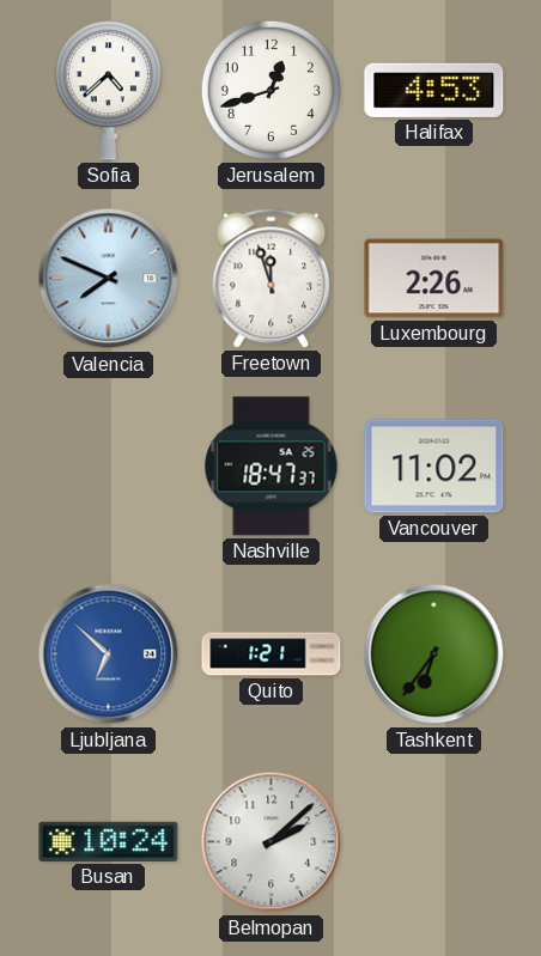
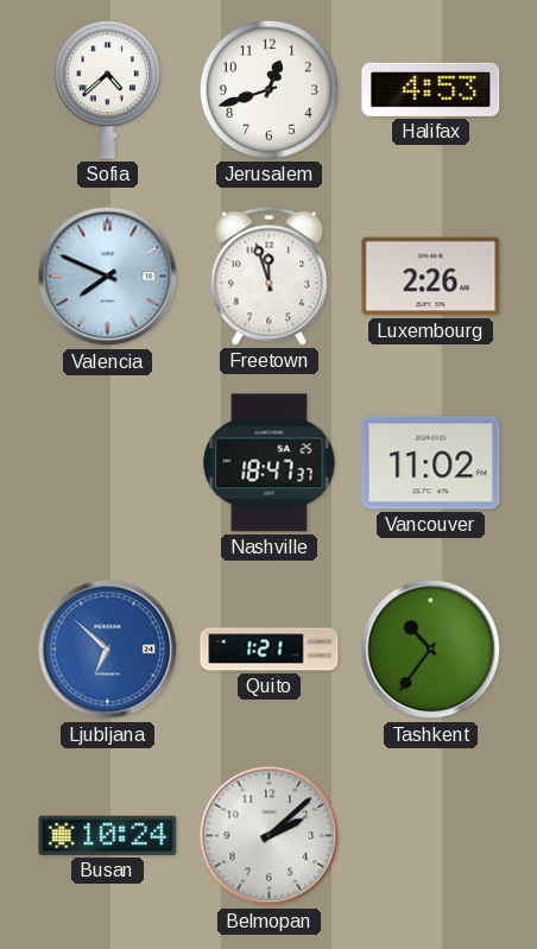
Tashkent: 6:36 -> 10:36
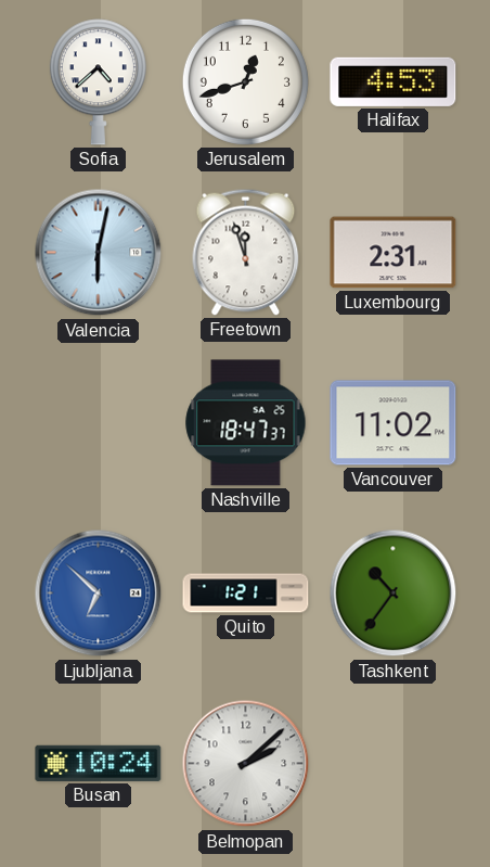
Valencia: 7:49 -> 6:02
Luxembourg: 2:26 -> 2:31
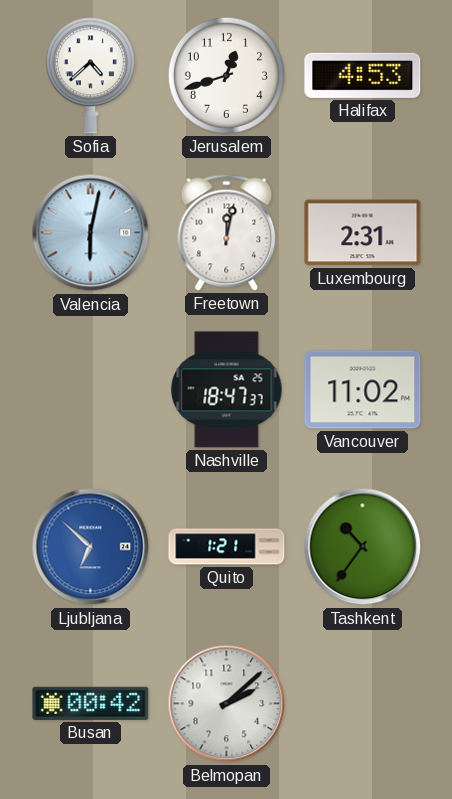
Freetown: 11:57 -> 12:02
Busan: 10:24 -> 00:42
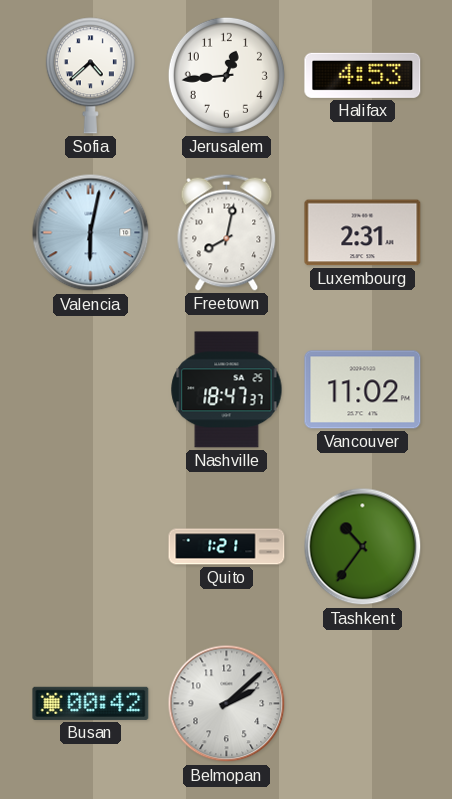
Jerusalem: 12:42 -> 12:44
Freetown: 12:02 -> 8:02
Ljubljana: 6:52 -> none
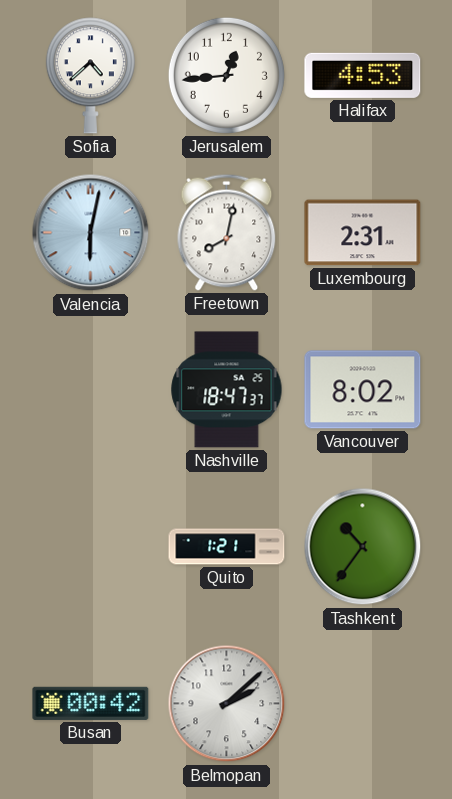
Vancouver: 11:02 -> 8:02
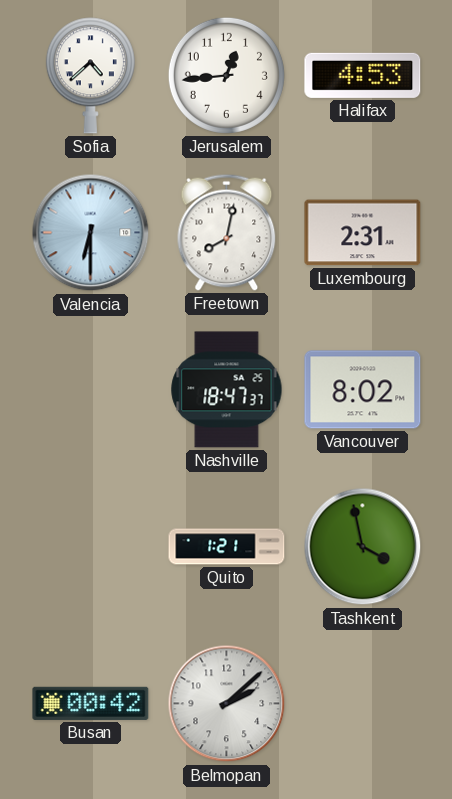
Valencia: 6:02 -> 6:30
Tashkent: 10:36 -> 3:58
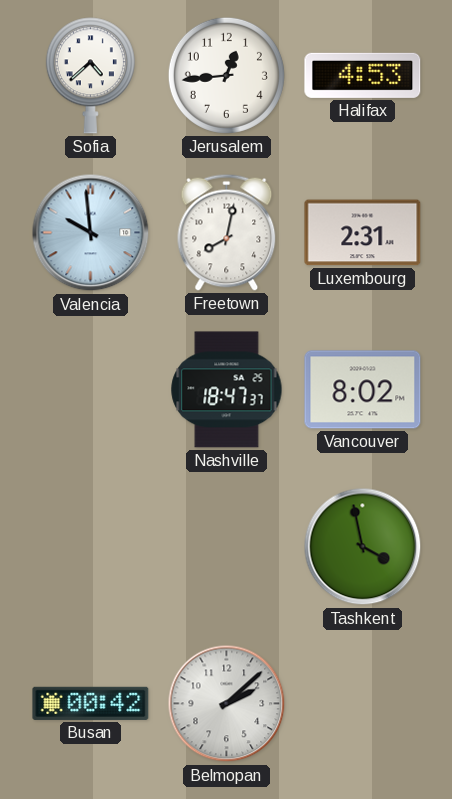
Valencia: 6:30 -> 9:59
Quito: 1:21 -> none
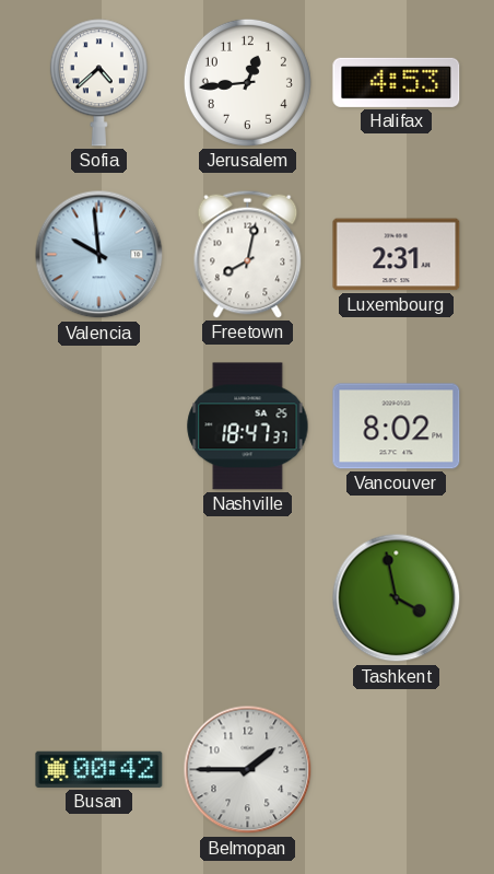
Belmopan: 2:08 -> 1:45
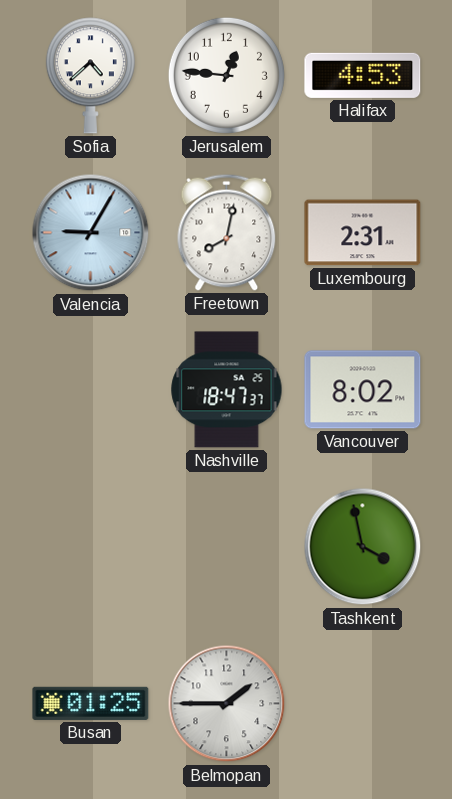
Jerusalem: 12:44 -> 12:46
Valencia: 9:59 -> 9:05
Busan: 00:42 -> 01:25
